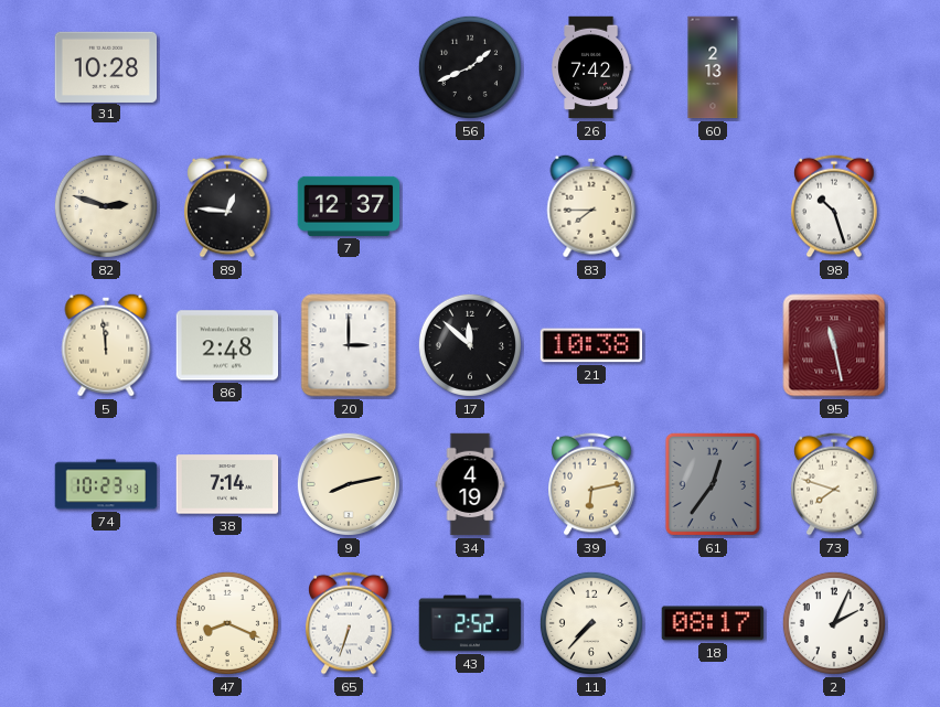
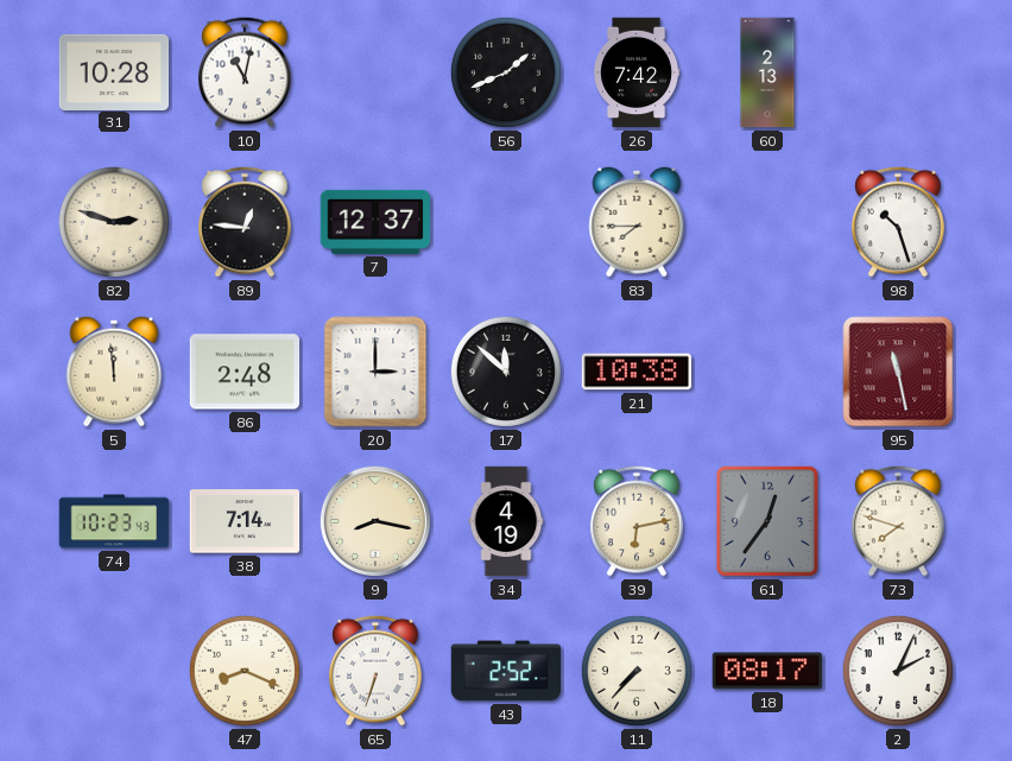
10: none -> 11:02
9: 8:13 -> 8:17
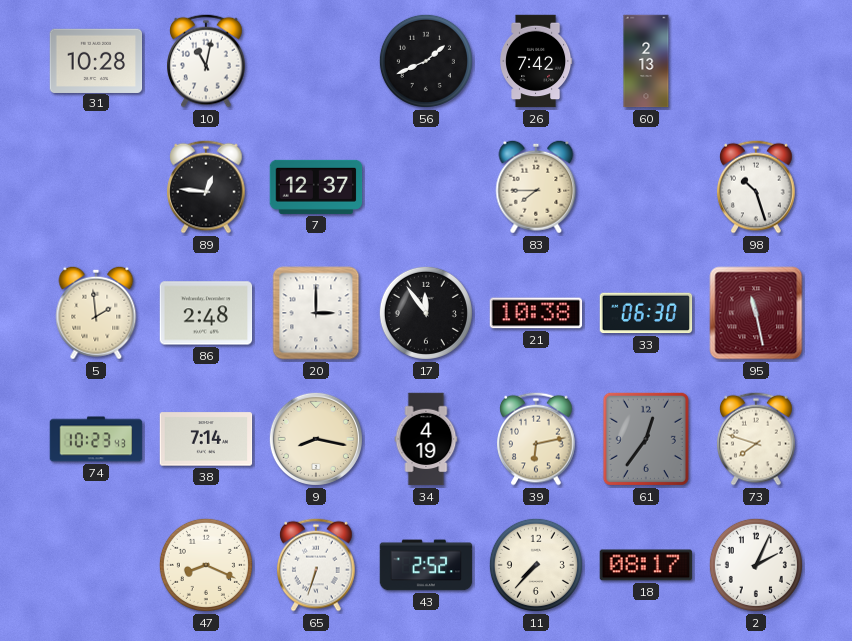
82: 2:48 -> none
5: 11:59 -> 1:59
17: 11:52 -> 11:54
33: none -> 06:30
